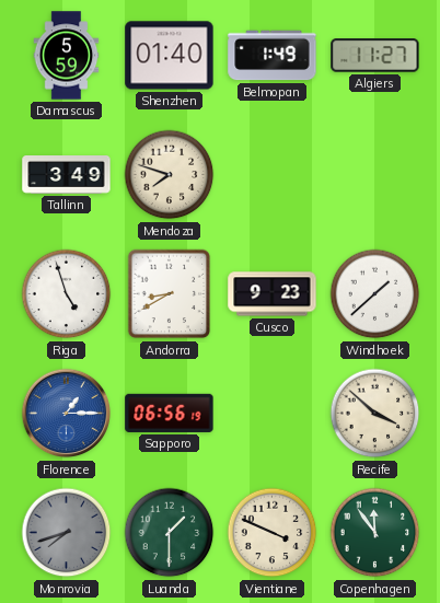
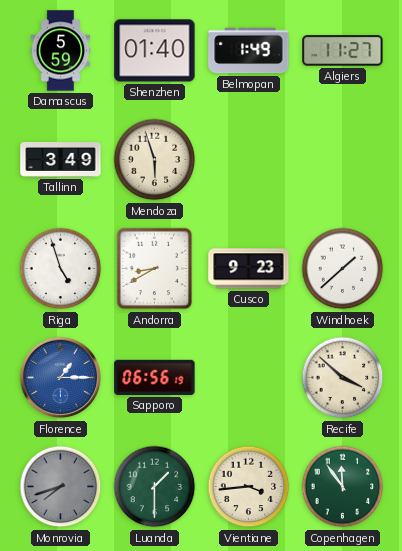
Mendoza: 7:48 -> 5:57
Vientiane: 3:49 -> 3:44
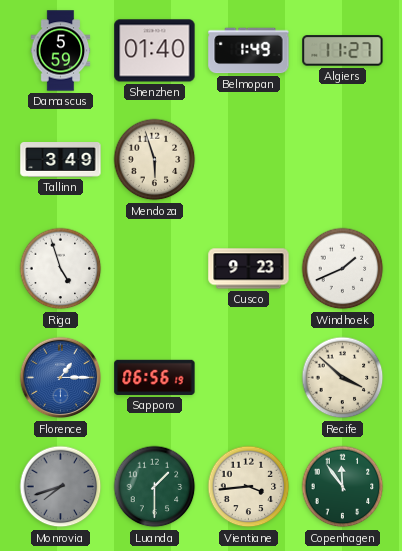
Andorra: 8:40 -> none
Windhoek: 1:38 -> 1:41
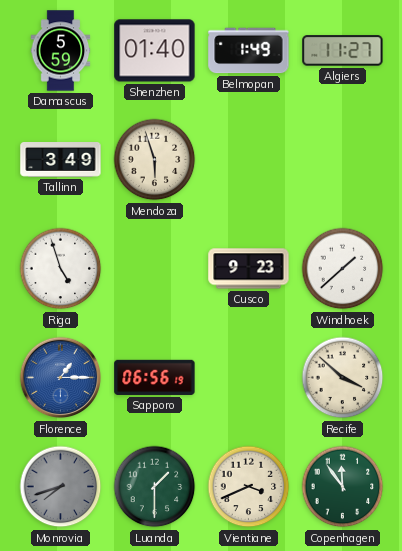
Windhoek: 1:41 -> 1:38
Vientiane: 3:44 -> 3:41
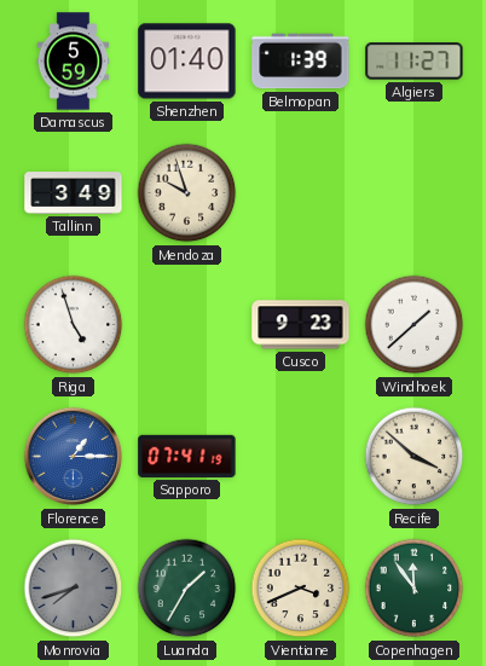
Belmopan: 1:49 -> 1:39
Mendoza: 5:57 -> 9:57
Sapporo: 06:56 -> 07:41
Luanda: 1:30 -> 1:35
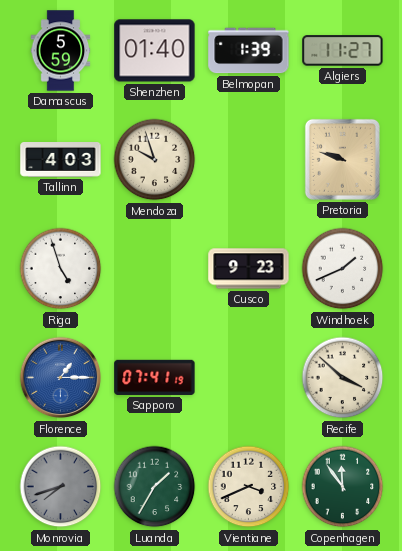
Tallinn: 3:49 -> 4:03
Pretoria: none -> 9:48
Windhoek: 1:38 -> 1:41
